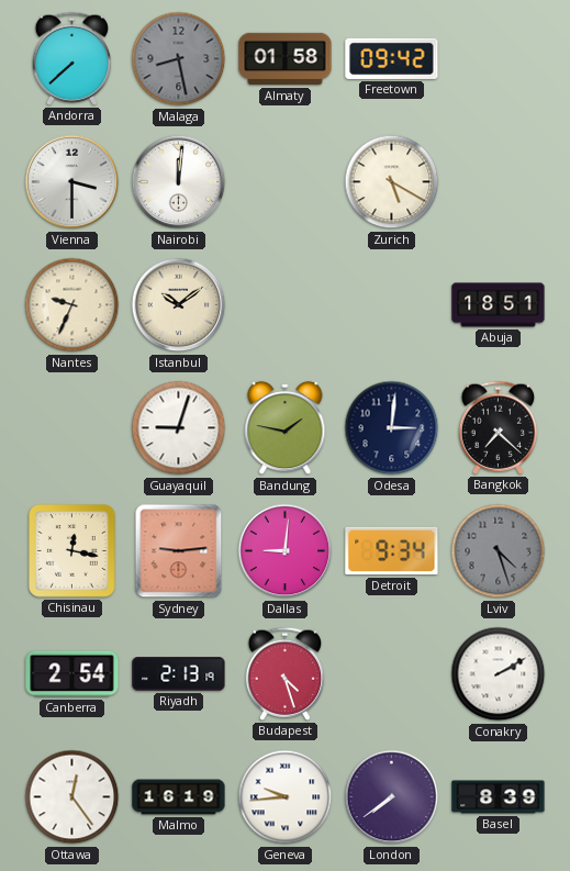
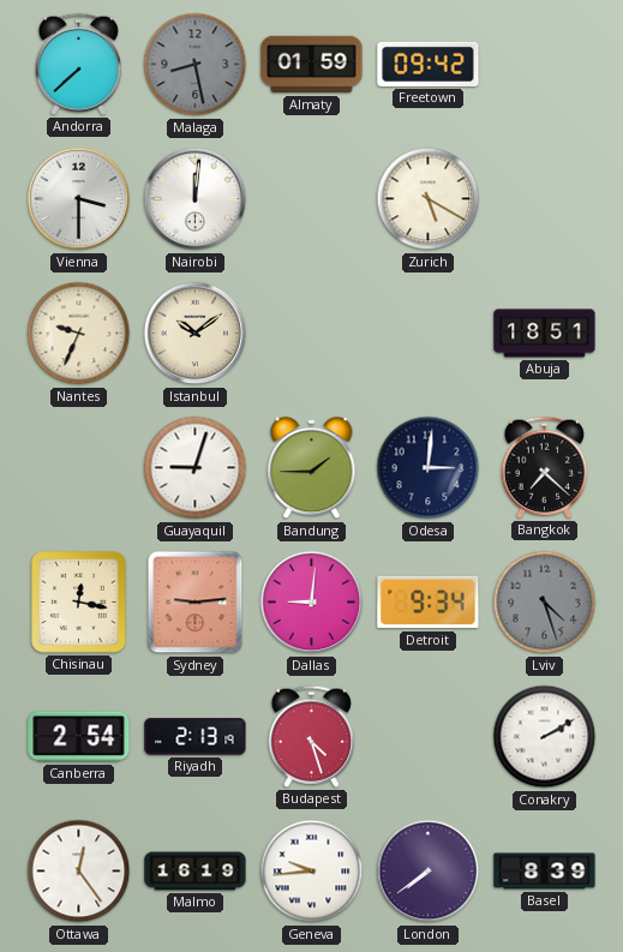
Almaty: 01:58 -> 01:59
Bandung: 1:47 -> 1:45
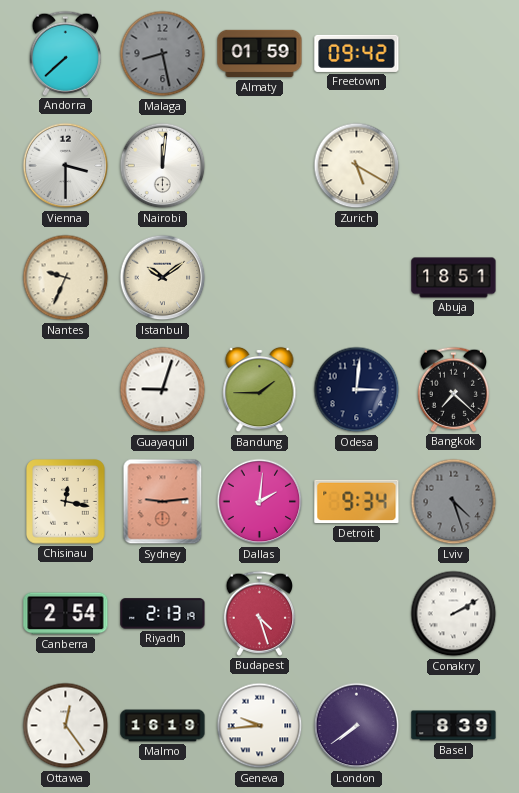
Dallas: 9:01 -> 2:01
